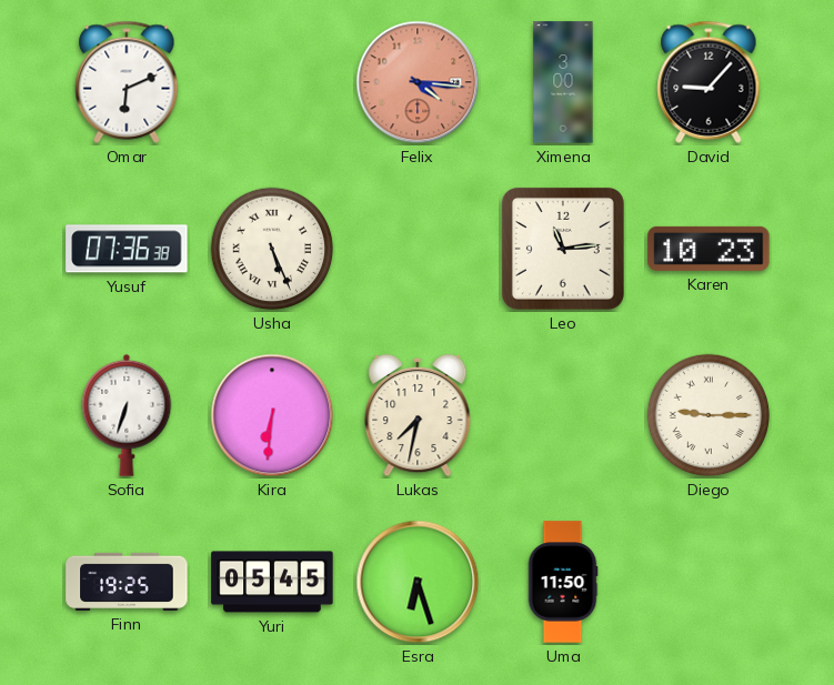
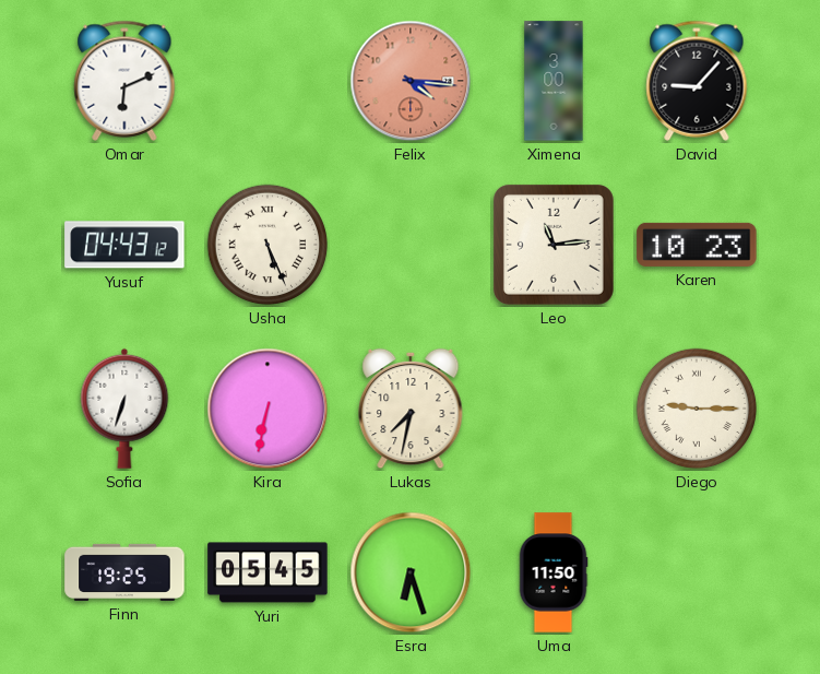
Yusuf: 07:36 -> 04:43
Kira: 6:31 -> 6:32
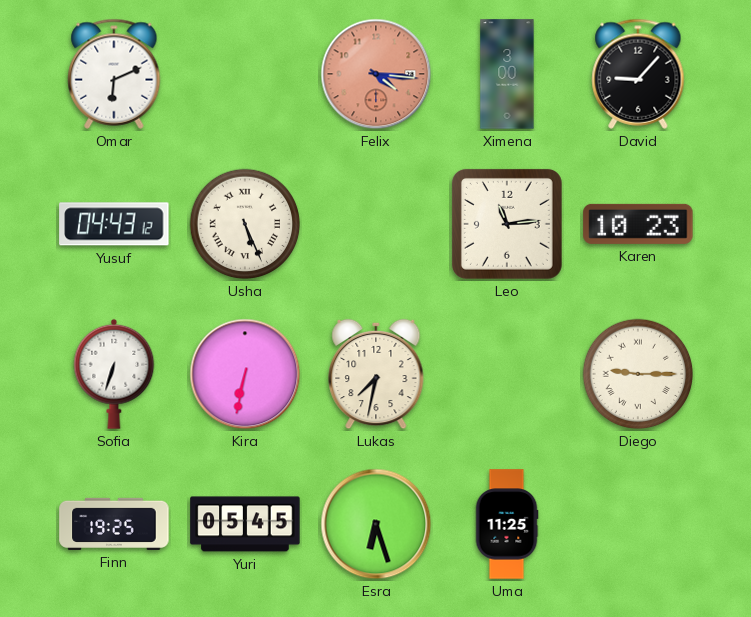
Uma: 11:50 -> 11:25
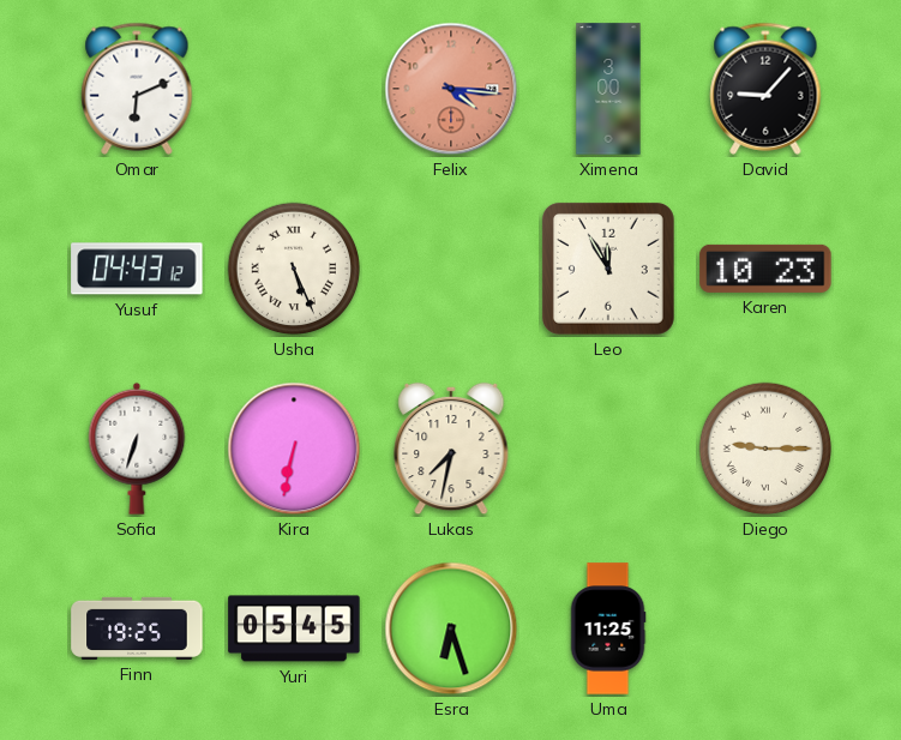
Leo: 11:14 -> 11:55
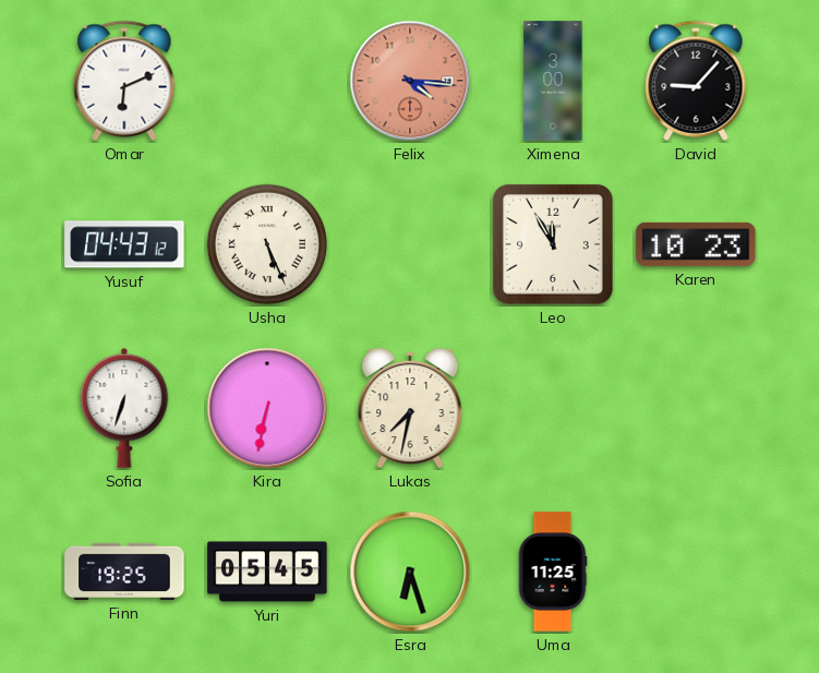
Diego: 9:15 -> none
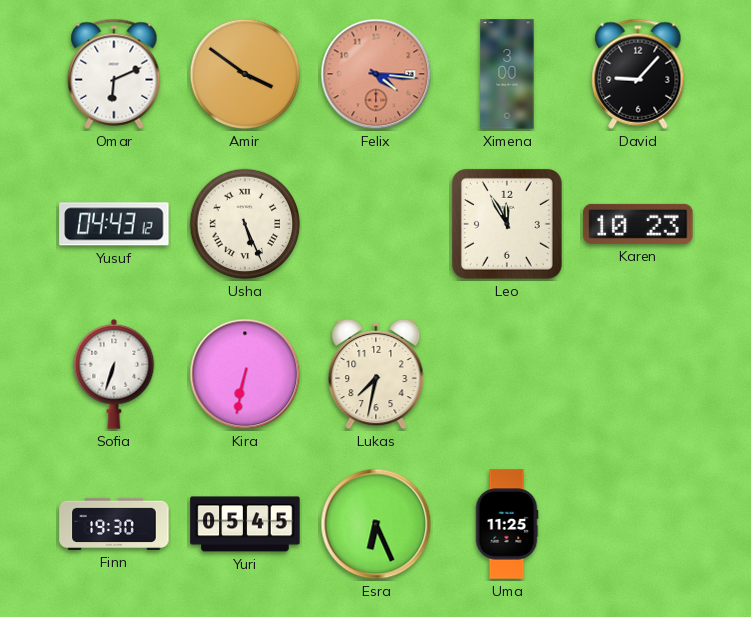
Amir: none -> 3:51
Finn: 19:25 -> 19:30
Esra: 6:27 -> 6:26
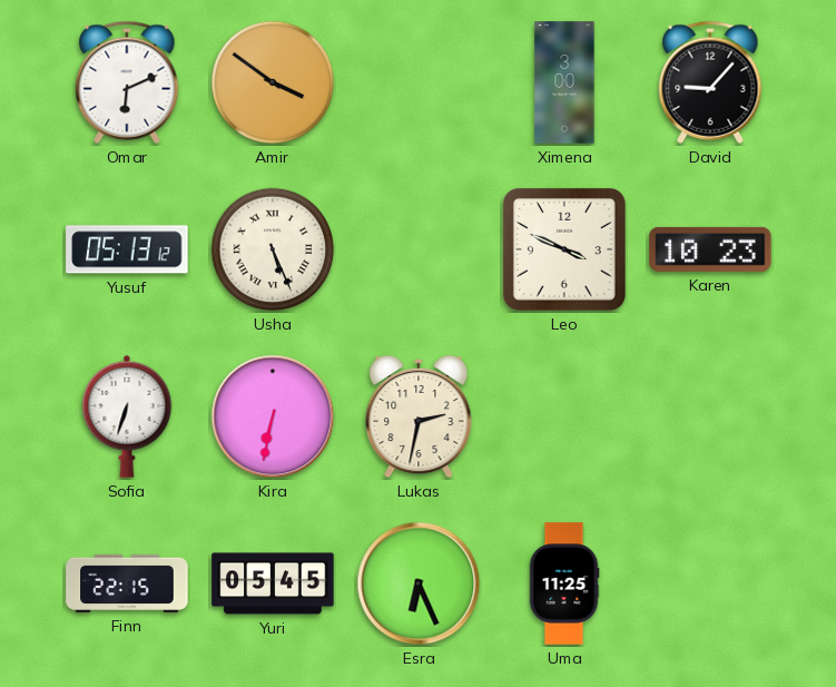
Felix: 4:16 -> none
Yusuf: 04:43 -> 05:13
Leo: 11:55 -> 3:49
Lukas: 7:32 -> 2:32
Finn: 19:30 -> 22:15
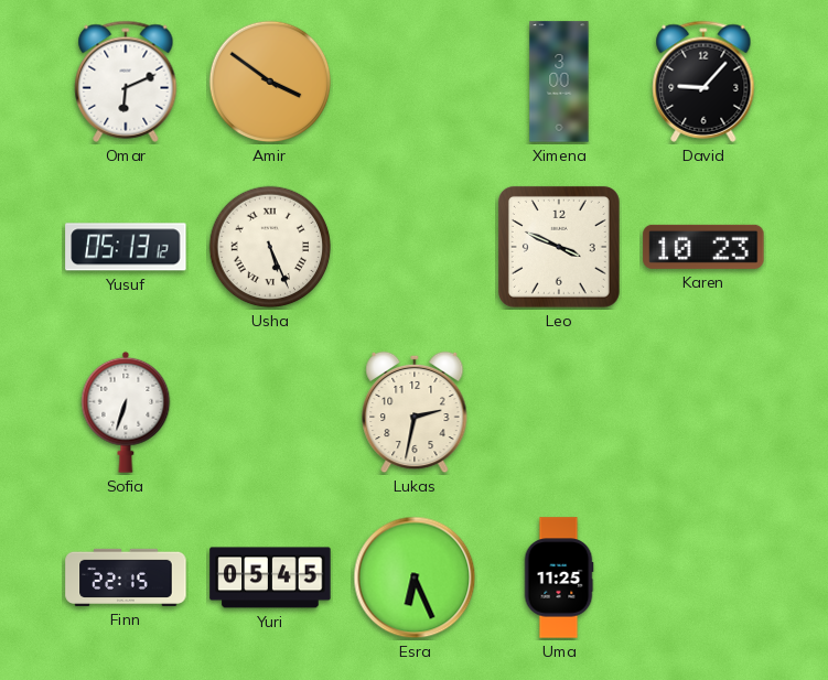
Kira: 6:32 -> none
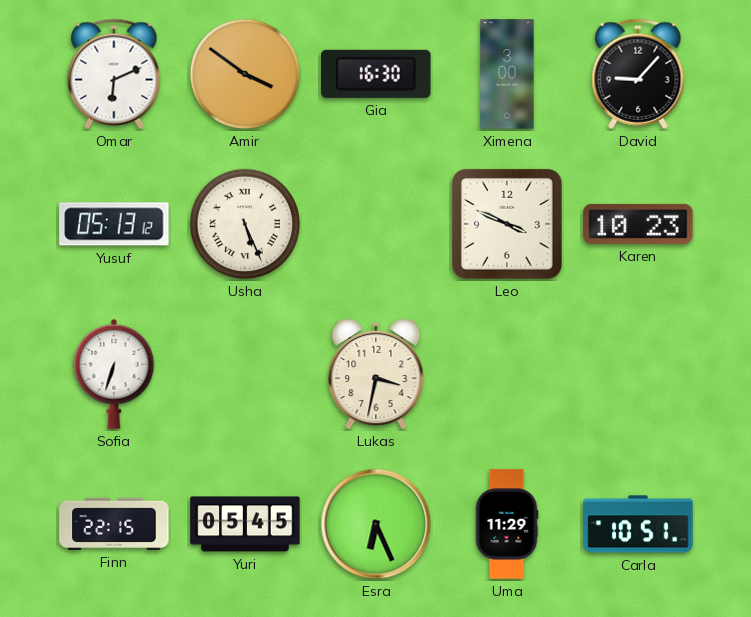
Gia: none -> 16:30
Lukas: 2:32 -> 3:32
Uma: 11:25 -> 11:29
Carla: none -> 10:51
